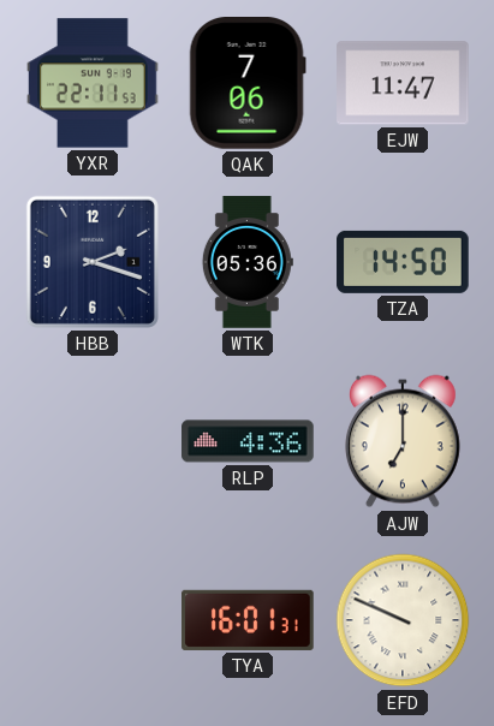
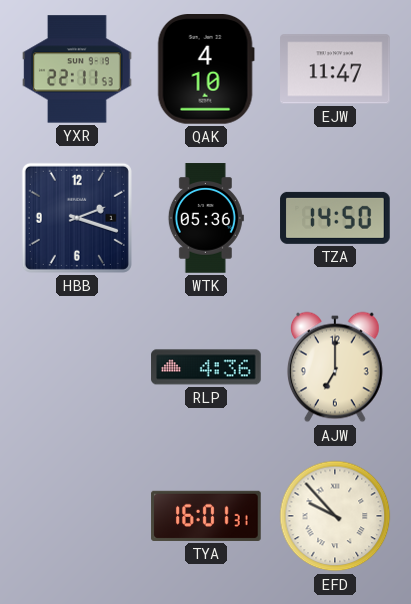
QAK: 7:06 -> 4:10
EFD: 9:49 -> 9:53
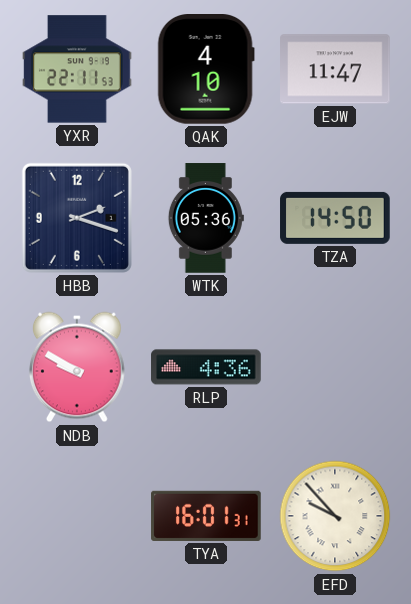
NDB: none -> 9:50
AJW: 7:00 -> none
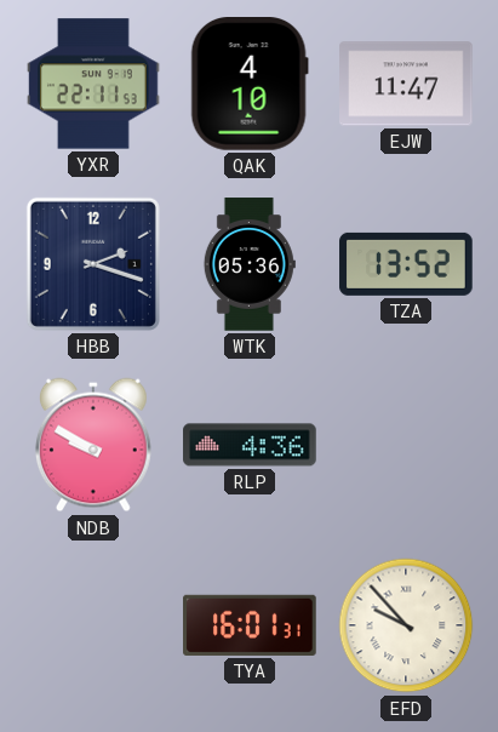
TZA: 14:50 -> 13:52
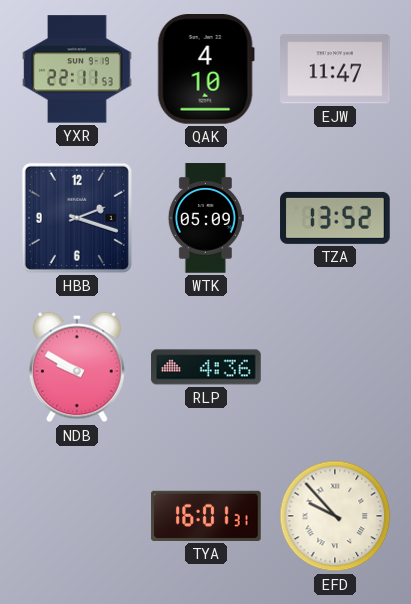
WTK: 05:36 -> 05:09
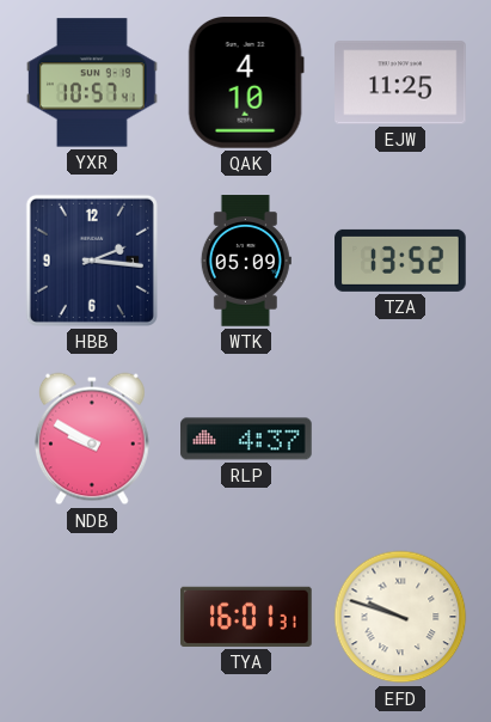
YXR: 22:11 -> 10:57
EJW: 11:47 -> 11:25
HBB: 2:18 -> 2:16
RLP: 4:36 -> 4:37
EFD: 9:53 -> 9:48
